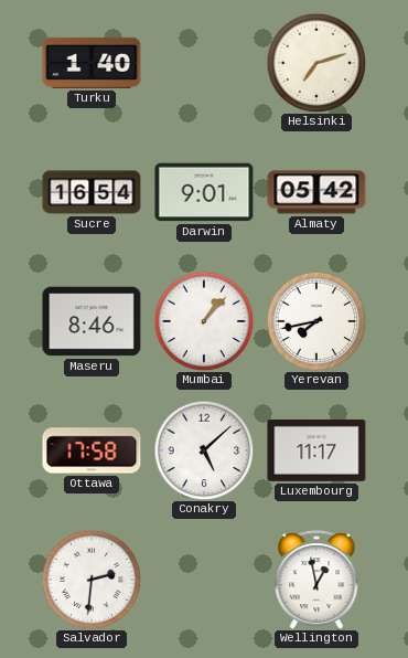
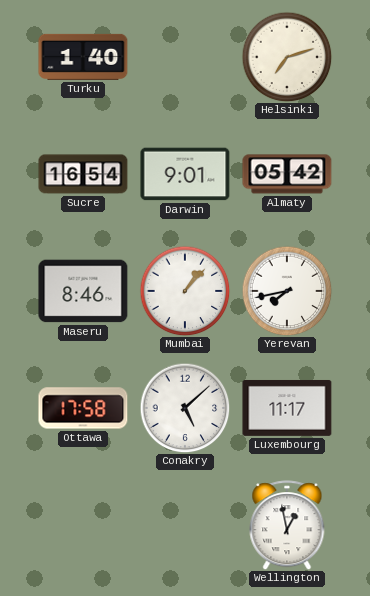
Salvador: 2:31 -> none
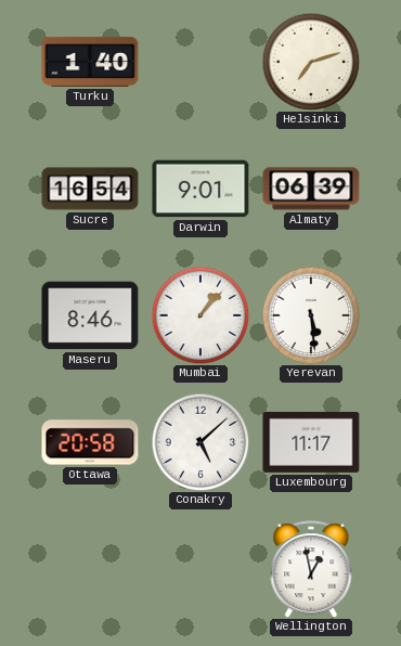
Almaty: 05:42 -> 06:39
Yerevan: 7:43 -> 5:29
Ottawa: 17:58 -> 20:58
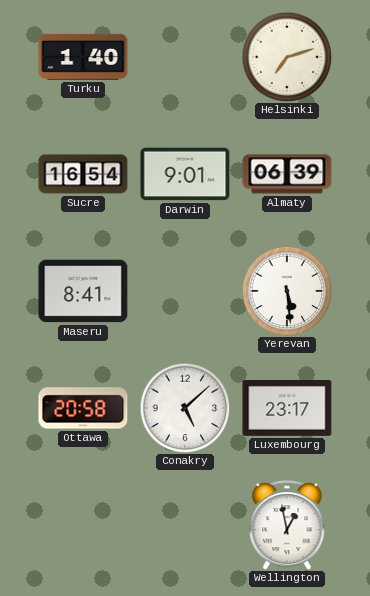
Maseru: 8:46 -> 8:41
Mumbai: 1:07 -> none
Luxembourg: 11:17 -> 23:17
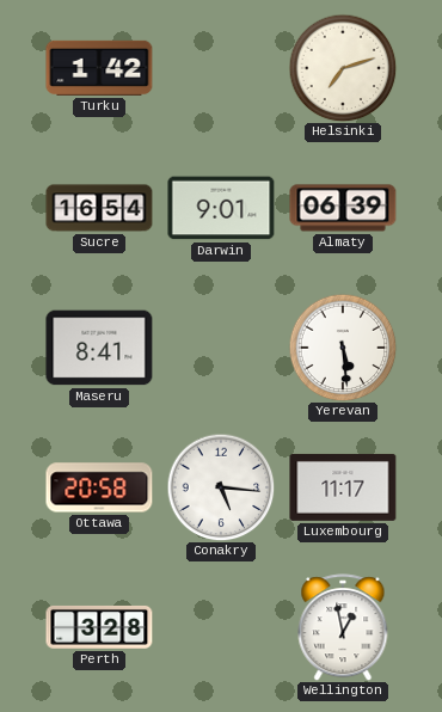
Turku: 1:40 -> 1:42
Conakry: 5:08 -> 5:16
Luxembourg: 23:17 -> 11:17
Perth: none -> 3:28
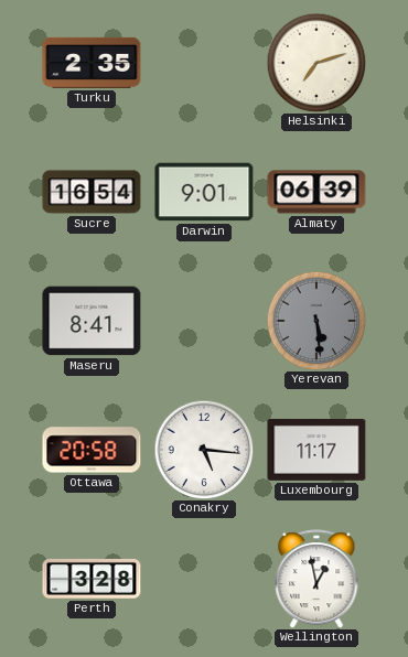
Turku: 1:42 -> 2:35
Yerevan dial: white -> grey
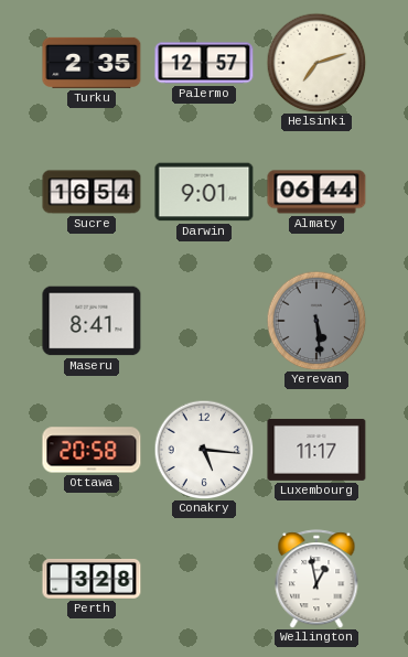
Palermo: none -> 12:57
Almaty: 06:39 -> 06:44
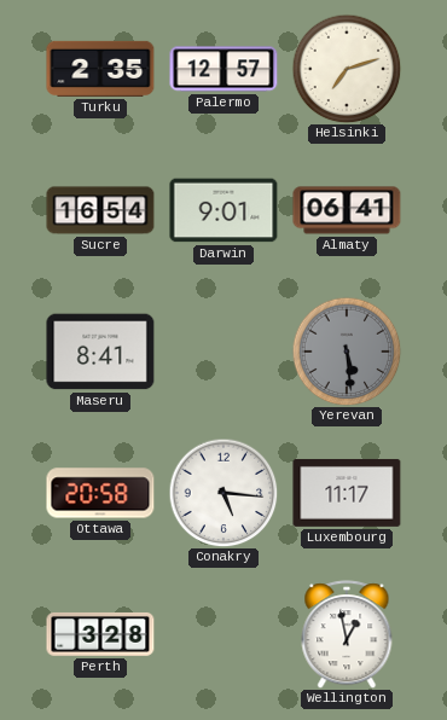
Almaty: 06:44 -> 06:41
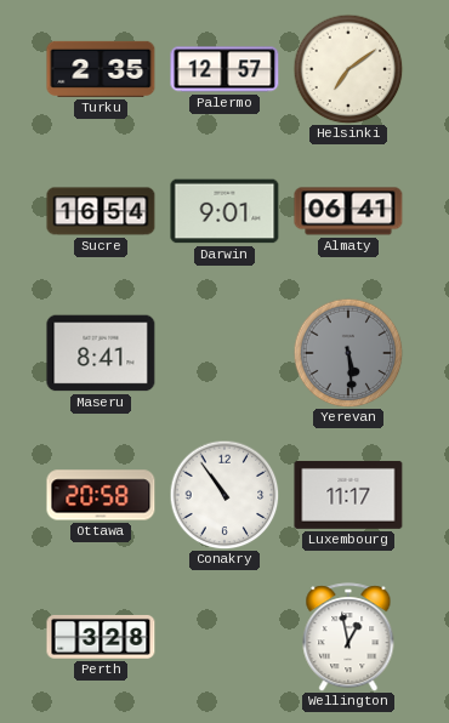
Helsinki: 7:12 -> 7:09
Conakry: 5:16 -> 10:54
